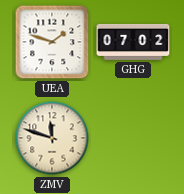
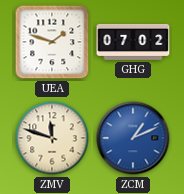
ZCM: none -> 1:11
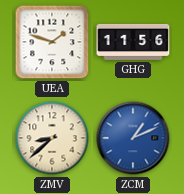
GHG: 07:02 -> 11:56
ZMV: 11:48 -> 8:38
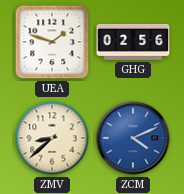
GHG: 11:56 -> 02:56
ZCM: 1:11 -> 4:11
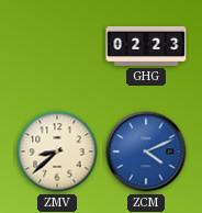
UEA: 1:48 -> none
GHG: 02:56 -> 02:23
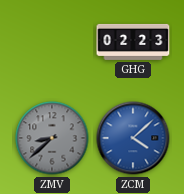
ZMV dial: cream -> grey
ZCM: 4:11 -> 4:08
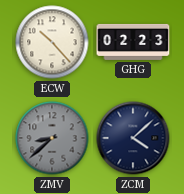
ECW: none -> 10:23
ZCM dial: blue -> navy
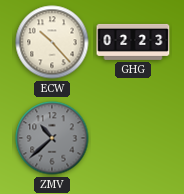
ZMV: 8:38 -> 10:38
ZCM: 4:08 -> none
